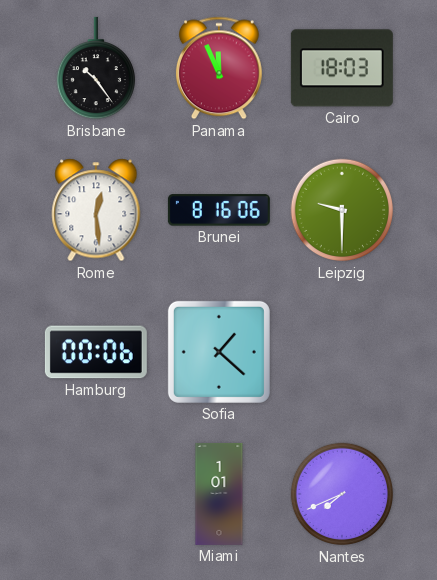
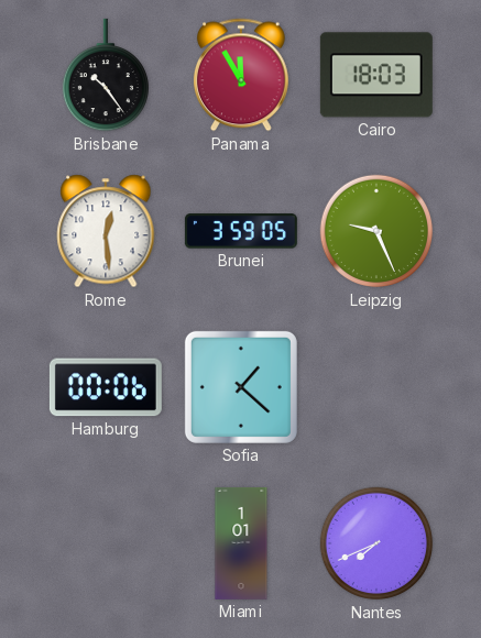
Panama: 11:56 -> 11:55
Brunei: 8:16 -> 3:59
Leipzig: 9:30 -> 9:26
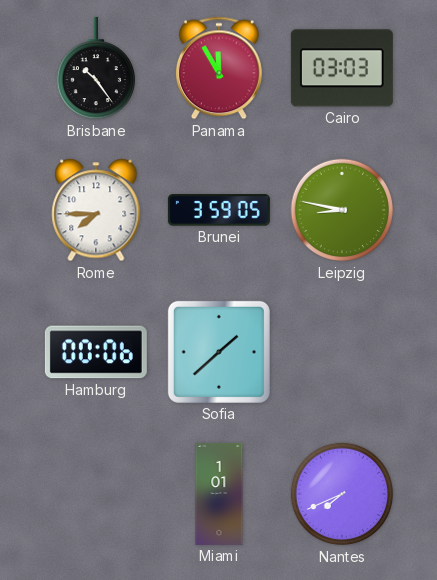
Cairo: 18:03 -> 03:03
Rome: 12:29 -> 7:45
Leipzig: 9:26 -> 8:47
Sofia: 1:22 -> 1:38
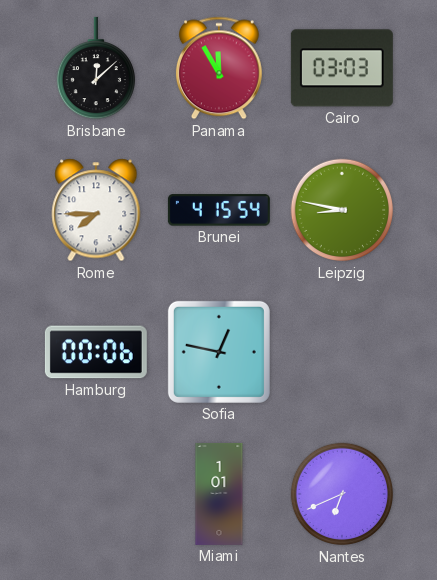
Brisbane: 10:24 -> 12:08
Brunei: 3:59 -> 4:15
Sofia: 1:38 -> 12:47
Nantes: 7:41 -> 6:41
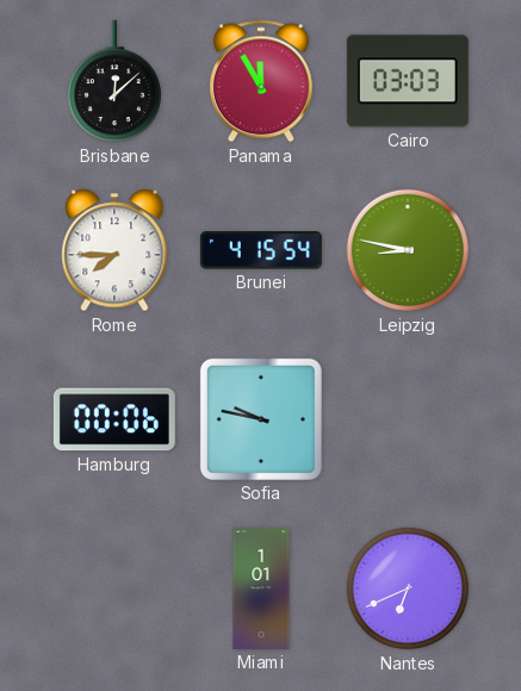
Sofia: 12:47 -> 9:47
